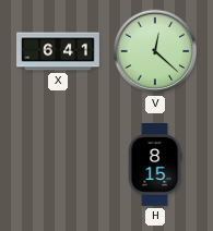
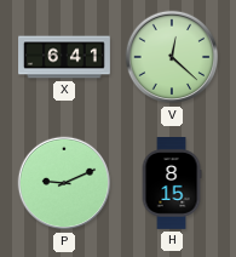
P: none -> 9:11
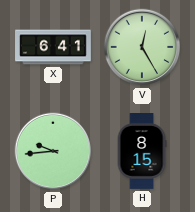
V: 12:22 -> 12:25
P: 9:11 -> 9:44
